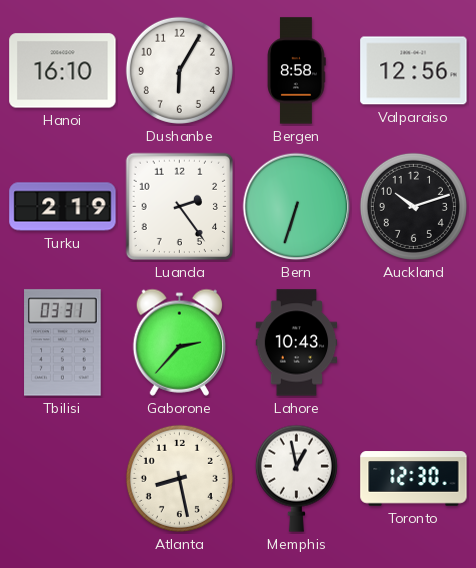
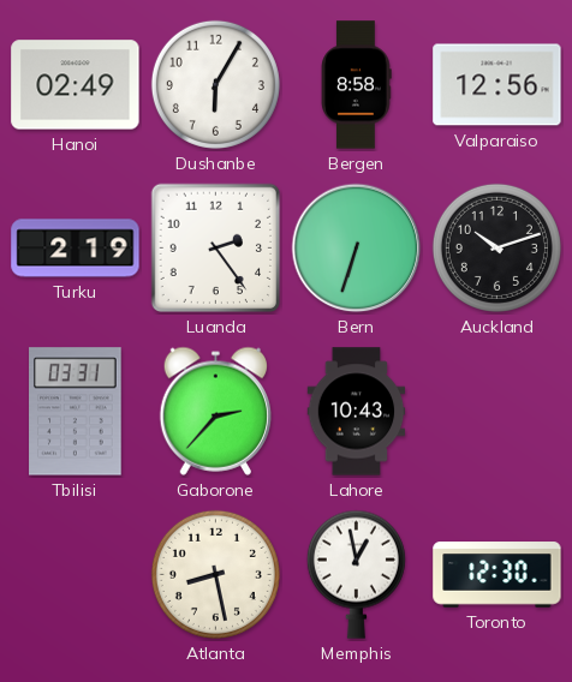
Hanoi: 16:10 -> 02:49
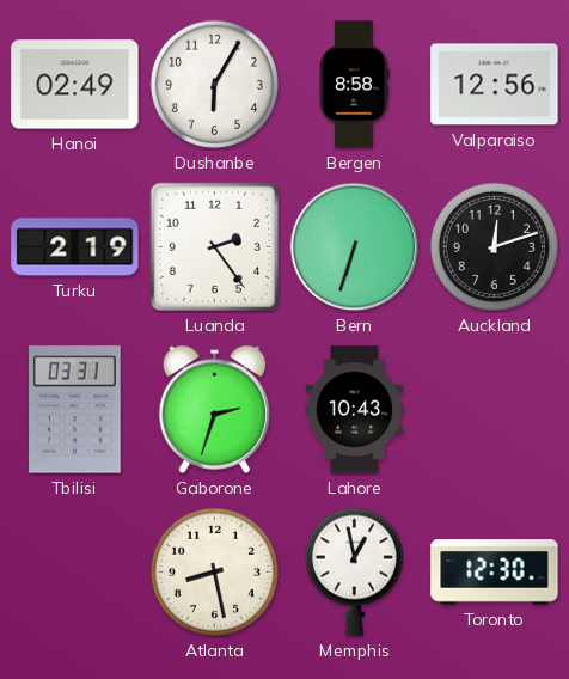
Auckland: 10:12 -> 12:12
Gaborone: 2:37 -> 2:33
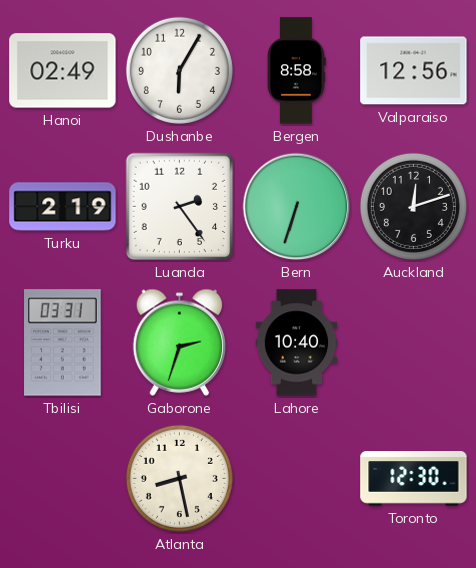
Lahore: 10:43 -> 10:40
Memphis: 12:58 -> none
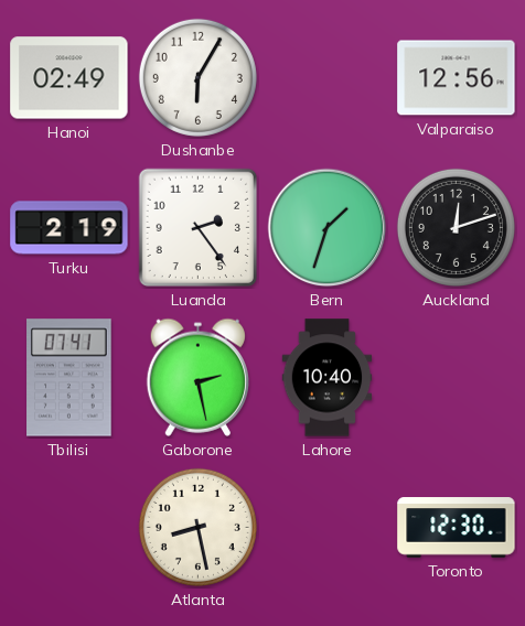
Bergen: 8:58 -> none
Bern: 6:33 -> 1:33
Tbilisi: 03:31 -> 07:41
Gaborone: 2:33 -> 2:28
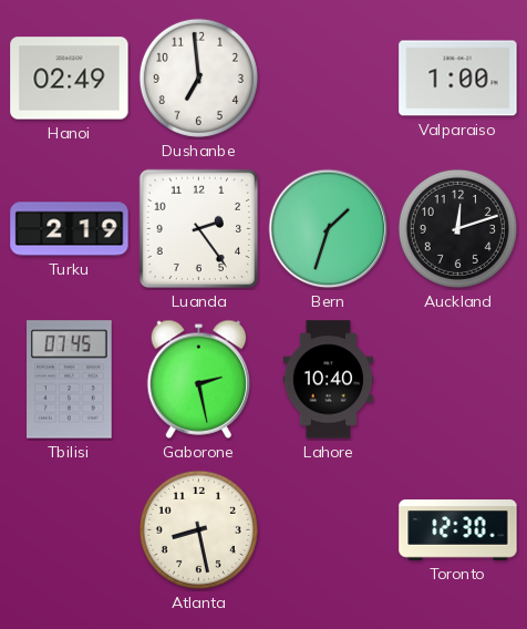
Dushanbe: 6:05 -> 6:59
Valparaiso: 12:56 -> 1:00
Tbilisi: 07:41 -> 07:45
